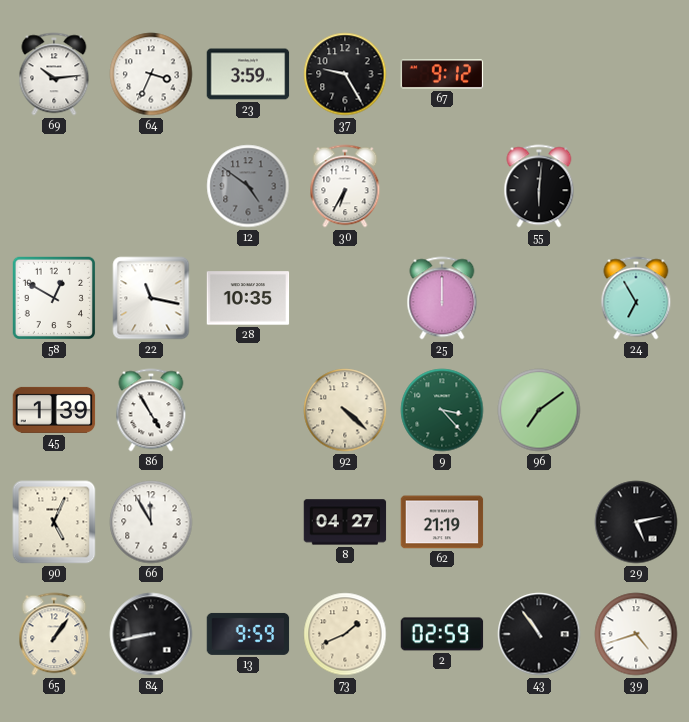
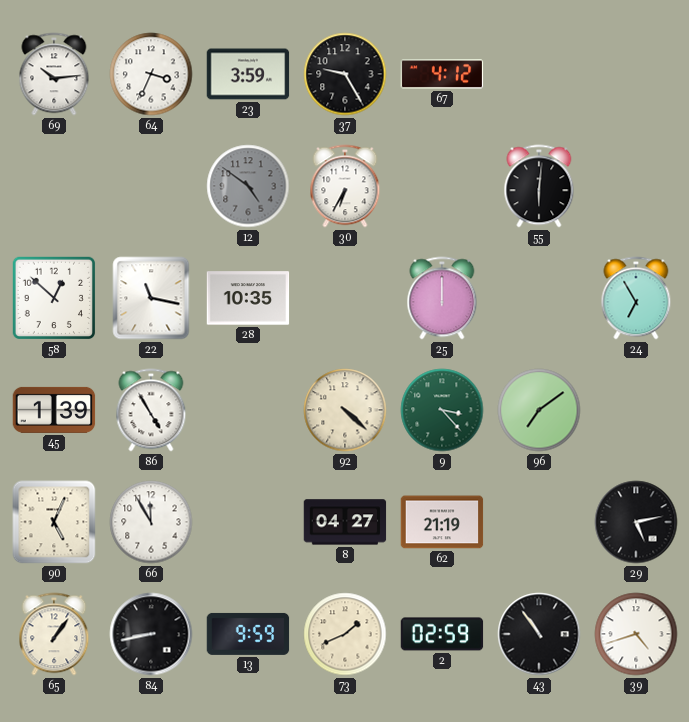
67: 9:12 -> 4:12
58: 12:50 -> 12:52
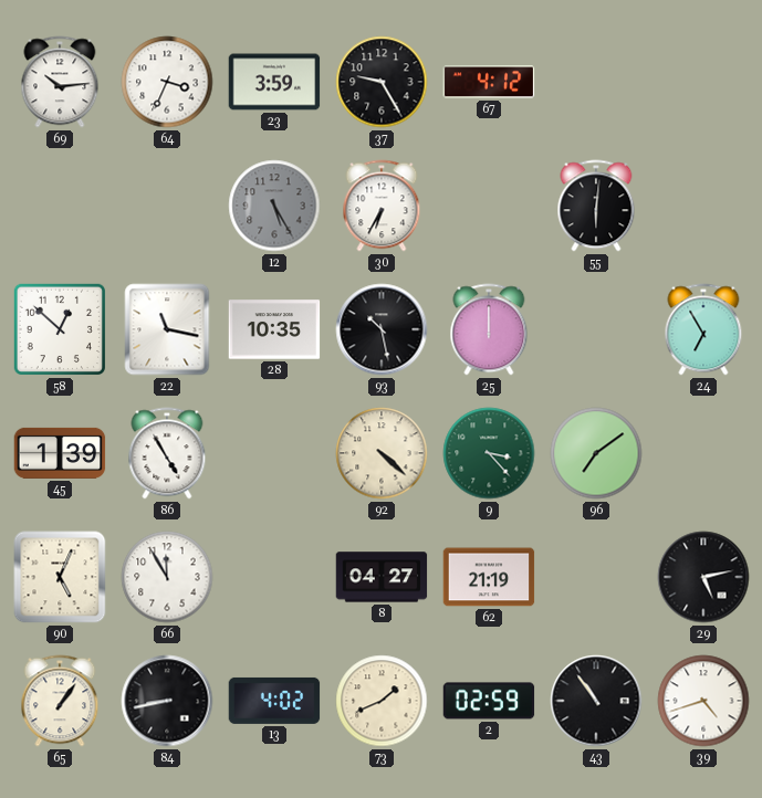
12: 4:51 -> 5:25
93: none -> 10:28
13: 9:59 -> 4:02
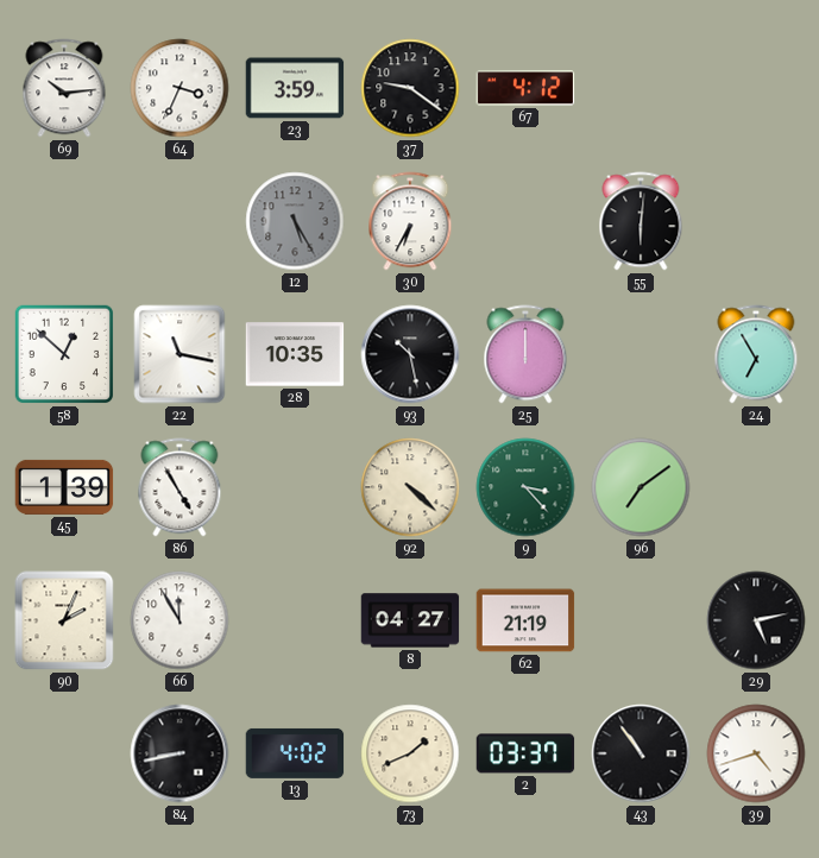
37: 9:25 -> 9:21
90: 5:04 -> 2:04
65: 1:06 -> none
2: 02:59 -> 03:37
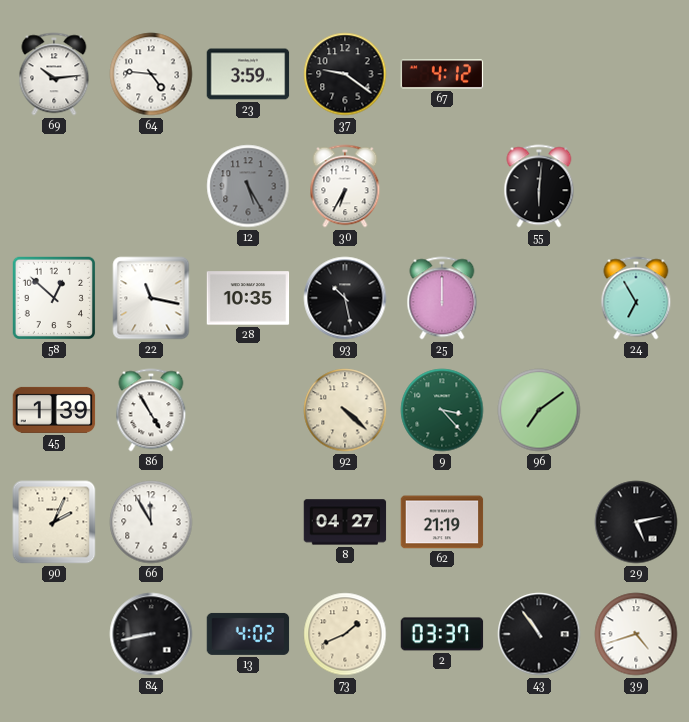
64: 3:34 -> 4:46
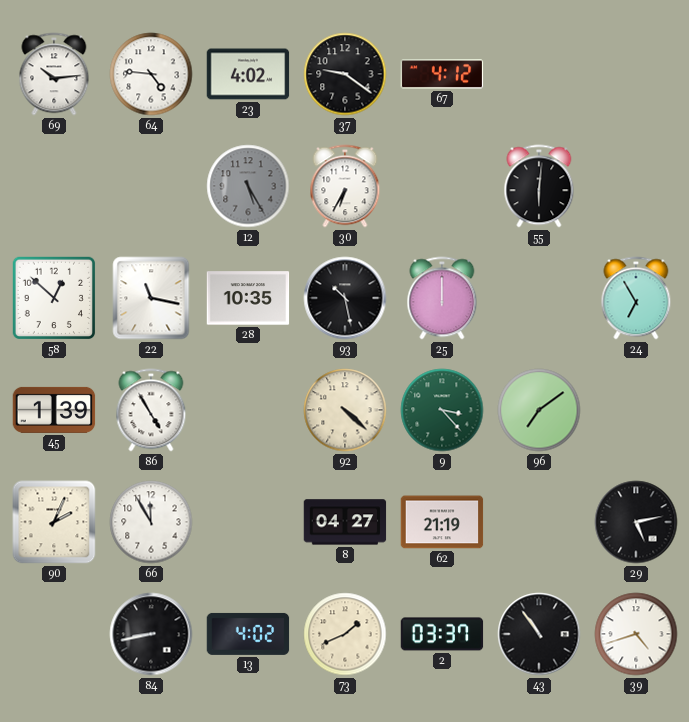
23: 3:59 -> 4:02
